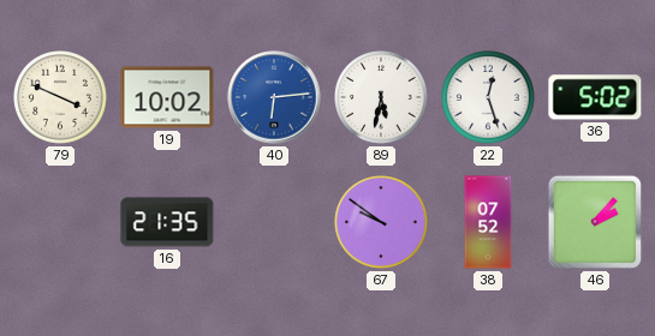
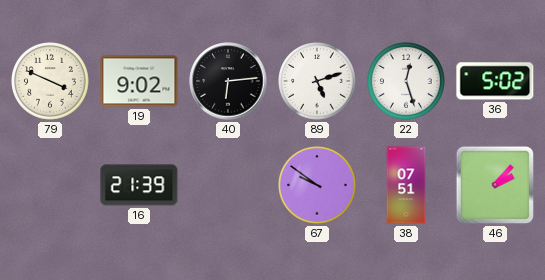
19: 10:02 -> 9:02
40 dial: blue -> black
89: 5:32 -> 5:12
16: 21:35 -> 21:39
38: 07:52 -> 07:51
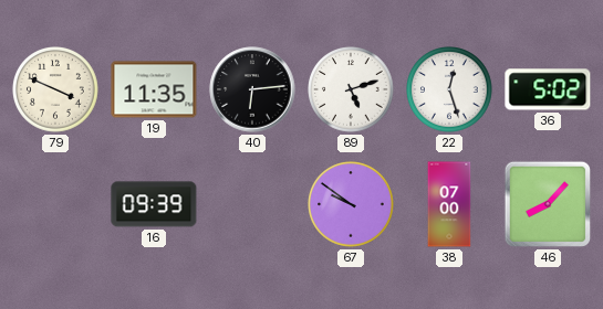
19: 9:02 -> 11:35
16: 21:39 -> 09:39
38: 07:51 -> 07:00
46: 2:07 -> 8:07
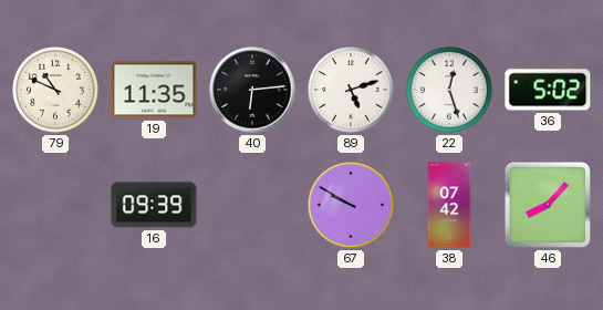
79: 3:49 -> 10:49
67: 9:51 -> 9:50
38: 07:00 -> 07:42
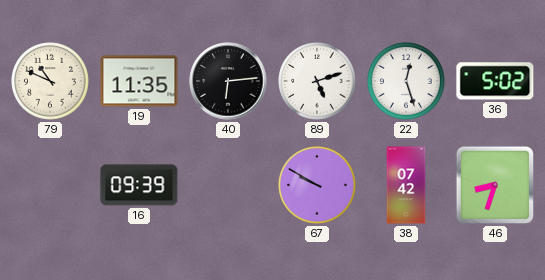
46: 8:07 -> 8:33
